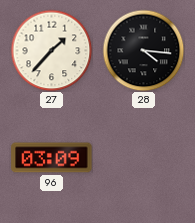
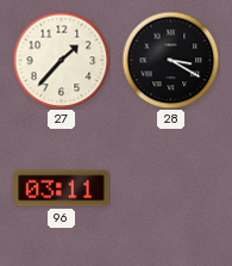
28: 4:16 -> 3:20
96: 03:09 -> 03:11
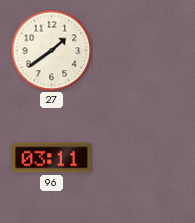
27: 1:37 -> 1:39
28: 3:20 -> none
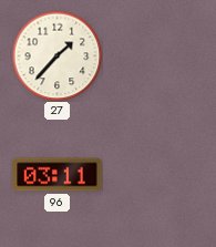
27: 1:39 -> 1:37
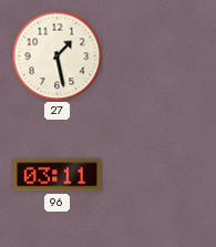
27: 1:37 -> 1:28
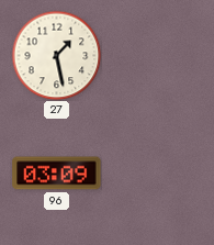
96: 03:11 -> 03:09
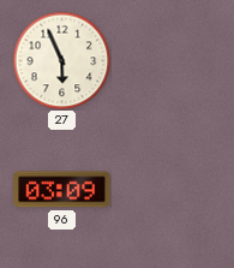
27: 1:28 -> 5:56
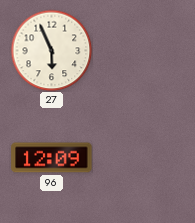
96: 03:09 -> 12:09
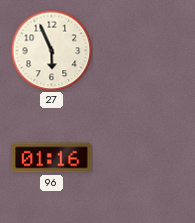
96: 12:09 -> 01:16
